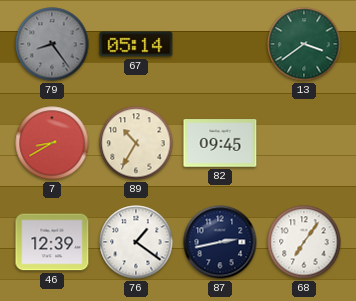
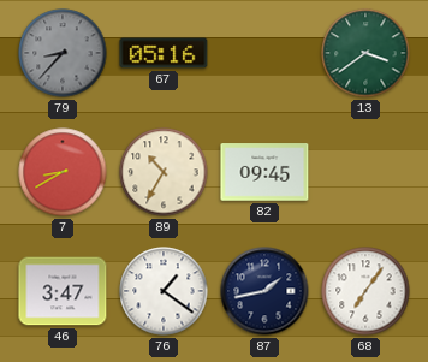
79: 8:24 -> 8:37
67: 05:14 -> 05:16
46: 12:39 -> 3:47
87: 2:43 -> 1:43
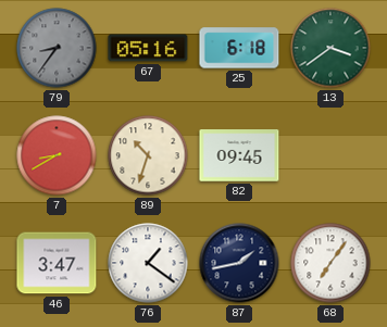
79: 8:37 -> 8:36
25: none -> 6:18
89: 10:35 -> 10:33
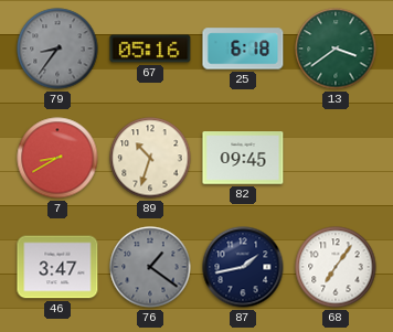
76 dial: white -> grey
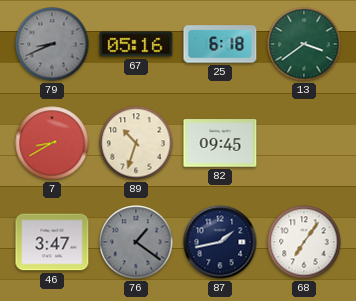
79: 8:36 -> 8:41
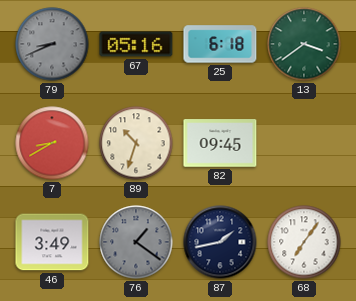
46: 3:47 -> 3:49
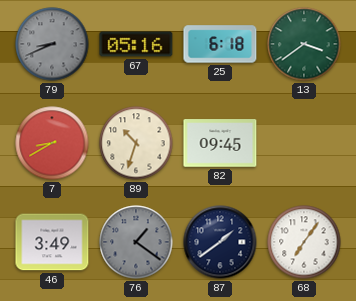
87: 1:43 -> 1:39
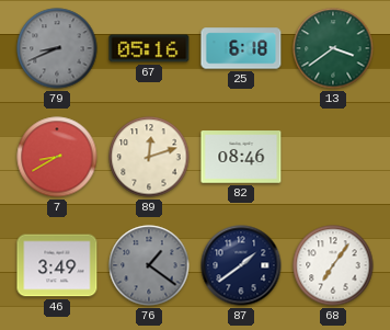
89: 10:33 -> 12:12
82: 09:45 -> 08:46
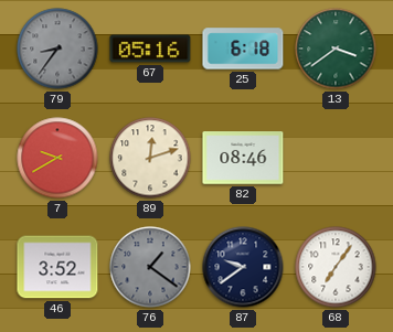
79: 8:41 -> 8:36
7: 8:40 -> 9:40
46: 3:49 -> 3:52
87: 1:39 -> 9:39
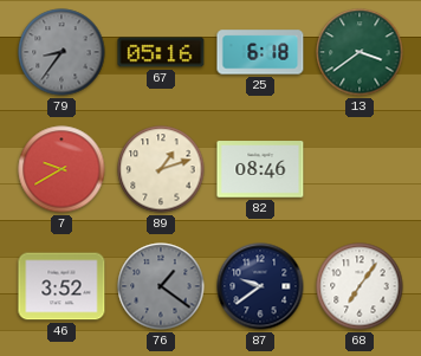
89: 12:12 -> 1:12
